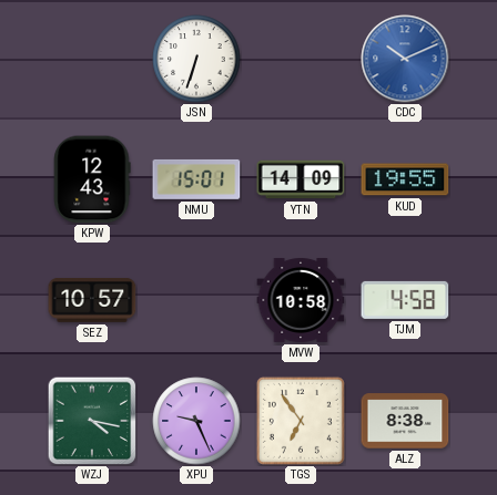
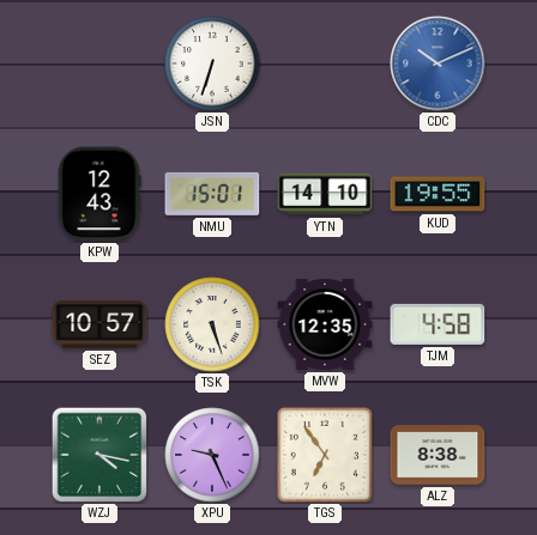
YTN: 14:09 -> 14:10
TSK: none -> 5:27
MVW: 10:58 -> 12:35
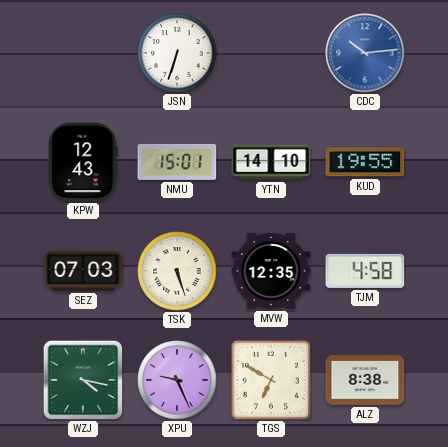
CDC: 10:11 -> 10:14
SEZ: 10:57 -> 07:03
TGS: 6:54 -> 6:50
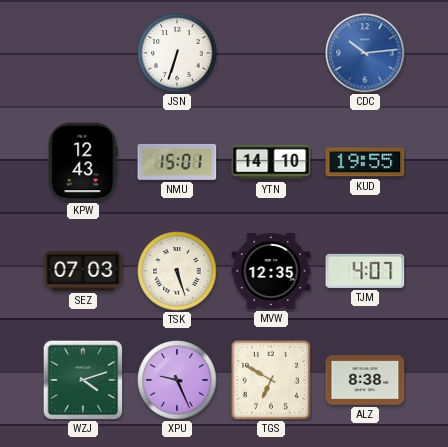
TJM: 4:58 -> 4:07
WZJ: 4:17 -> 4:12
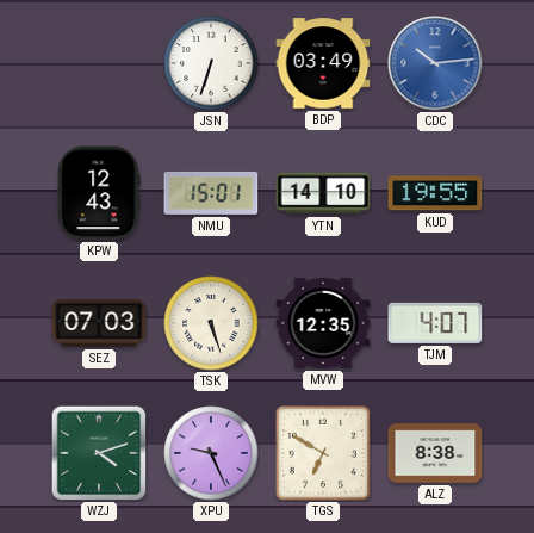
BDP: none -> 03:49
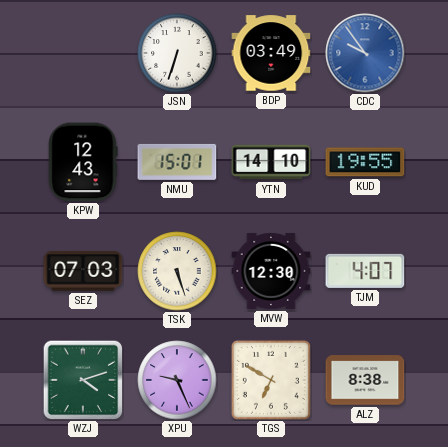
CDC: 10:14 -> 9:54
MVW: 12:35 -> 12:30
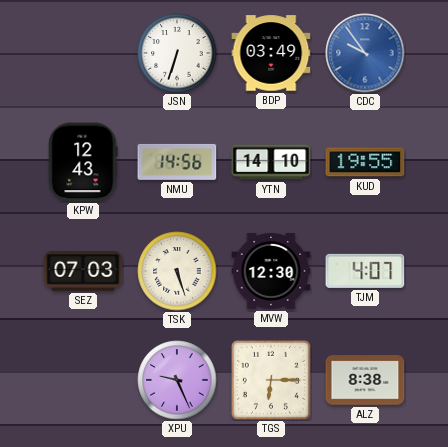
NMU: 15:01 -> 14:56
WZJ: 4:12 -> none
TGS: 6:50 -> 6:15
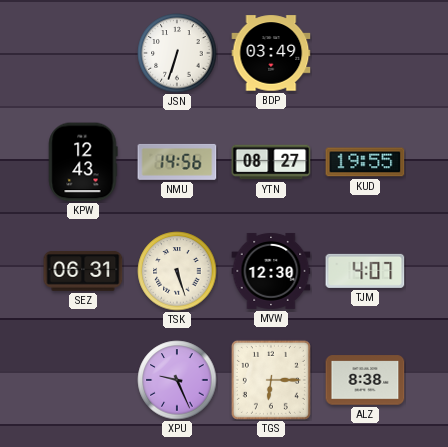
CDC: 9:54 -> none
YTN: 14:10 -> 08:27
SEZ: 07:03 -> 06:31
